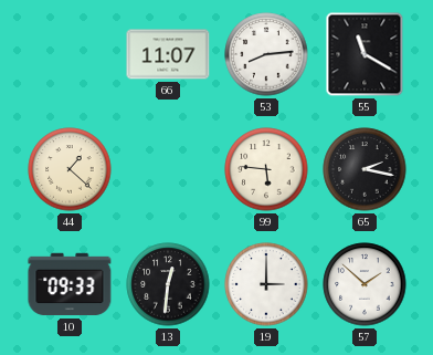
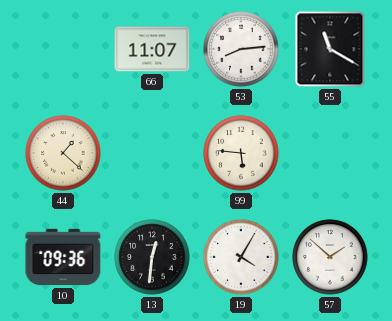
65: 2:17 -> none
10: 09:33 -> 09:36
19: 3:00 -> 4:05
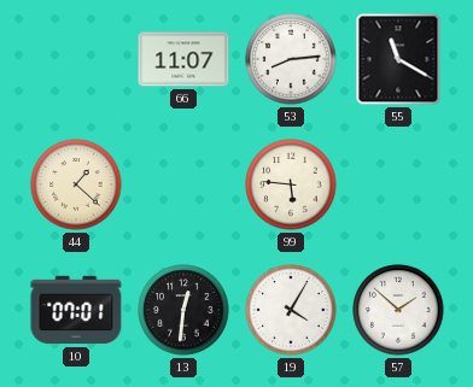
10: 09:36 -> 07:01
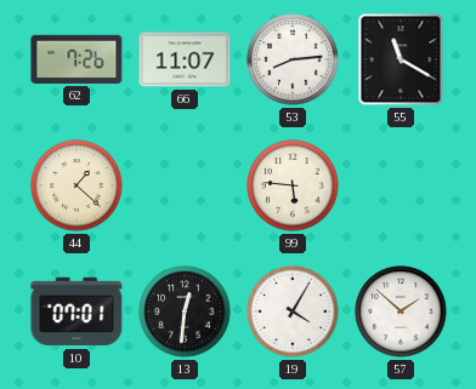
62: none -> 7:26
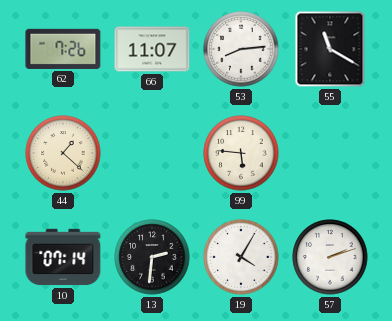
10: 07:01 -> 07:14
13: 12:31 -> 2:31
57: 1:52 -> 2:12
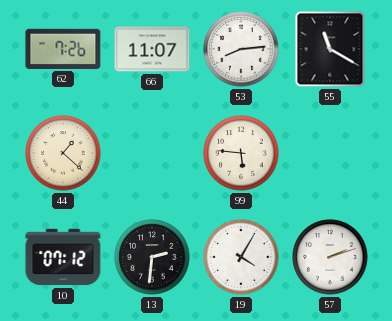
10: 07:14 -> 07:12
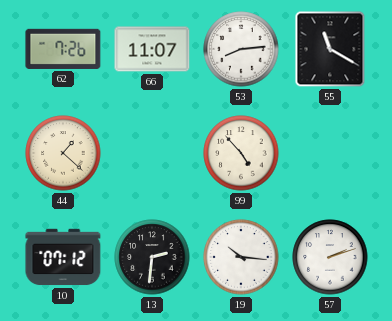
99: 5:46 -> 4:53
19: 4:05 -> 10:16
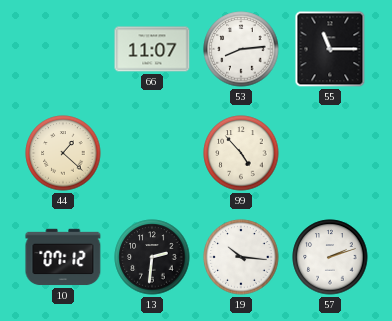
62: 7:26 -> none
55: 11:20 -> 11:15
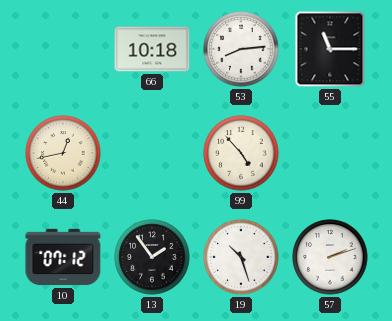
66: 11:07 -> 10:18
44: 1:22 -> 12:43
13: 2:31 -> 1:54
19: 10:16 -> 10:27
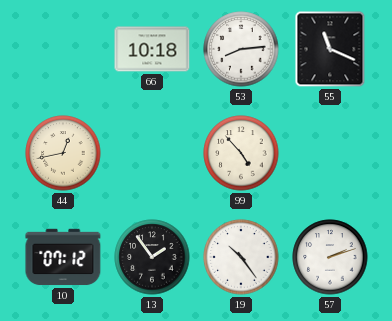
55: 11:15 -> 11:19
19: 10:27 -> 10:24
